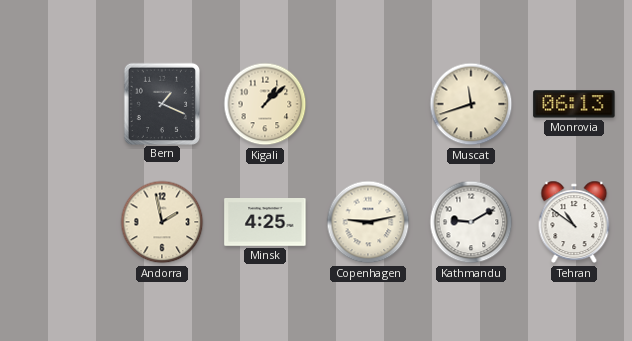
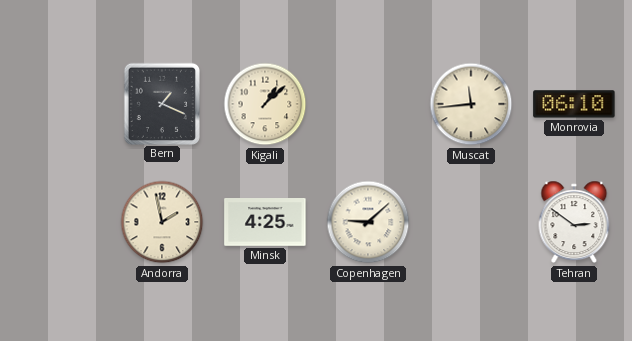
Muscat: 11:42 -> 11:44
Monrovia: 06:13 -> 06:10
Copenhagen: 9:13 -> 9:08
Kathmandu: 9:10 -> none
Tehran: 10:51 -> 2:51
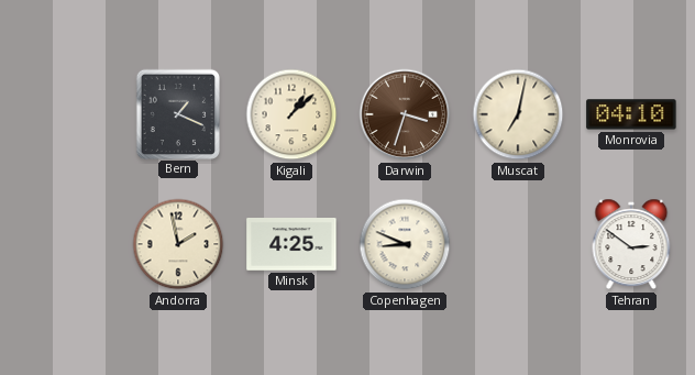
Darwin: none -> 3:33
Muscat: 11:44 -> 7:02
Monrovia: 06:10 -> 04:10
Copenhagen: 9:08 -> 8:49
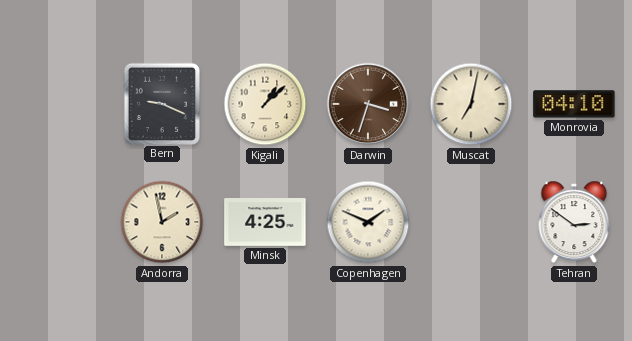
Bern: 1:19 -> 9:19
Copenhagen: 8:49 -> 1:49
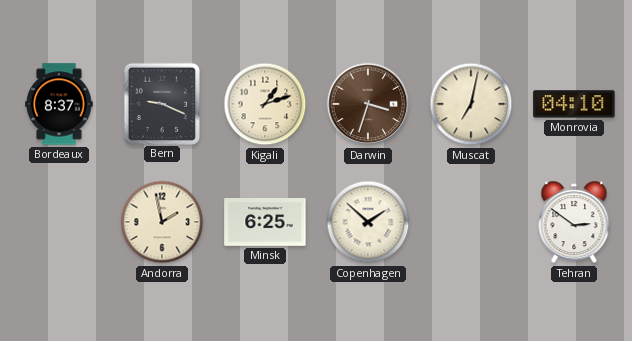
Bordeaux: none -> 8:37
Kigali: 1:08 -> 1:12
Minsk: 4:25 -> 6:25
Copenhagen: 1:49 -> 1:52
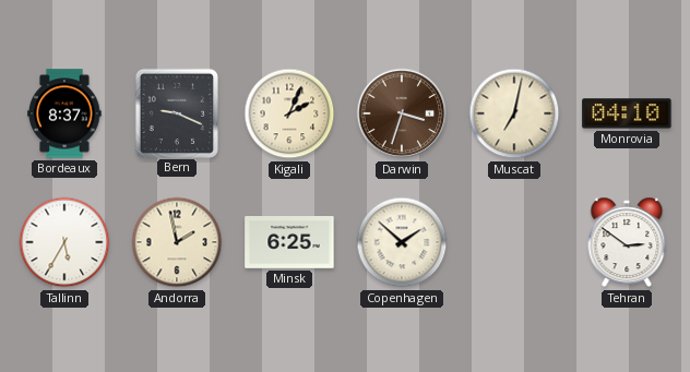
Kigali: 1:12 -> 2:04
Tallinn: none -> 5:35
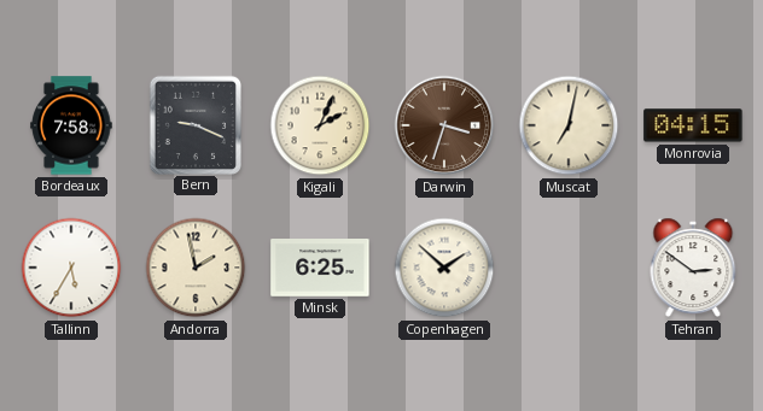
Bordeaux: 8:37 -> 7:58
Monrovia: 04:10 -> 04:15
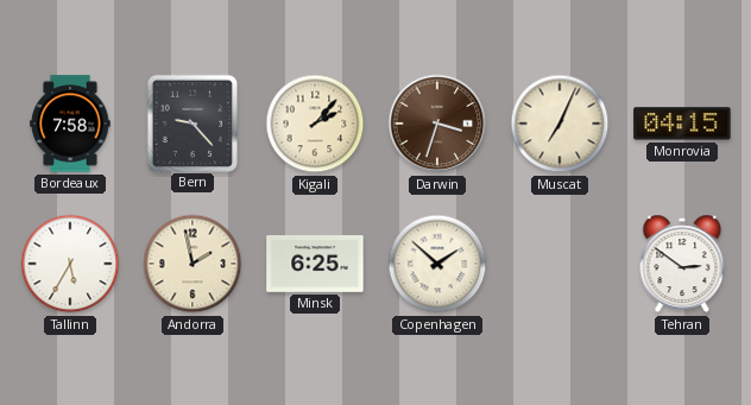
Bern: 9:19 -> 9:23
Kigali: 2:04 -> 2:07
Muscat: 7:02 -> 7:04
